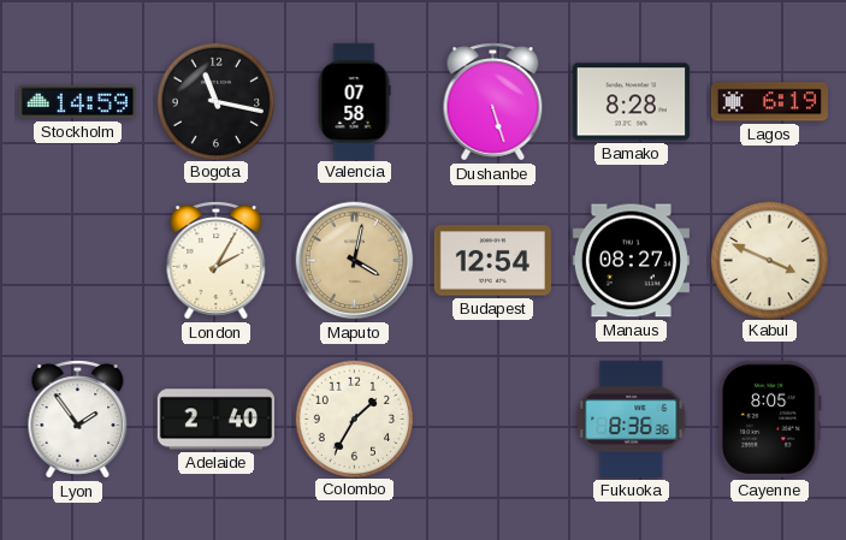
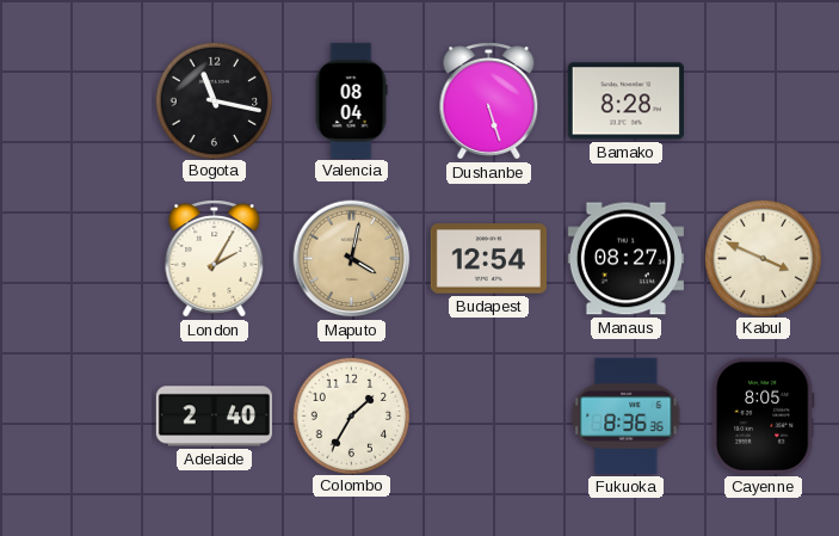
Stockholm: 14:59 -> none
Valencia: 07:58 -> 08:04
Lagos: 6:19 -> none
Lyon: 1:54 -> none
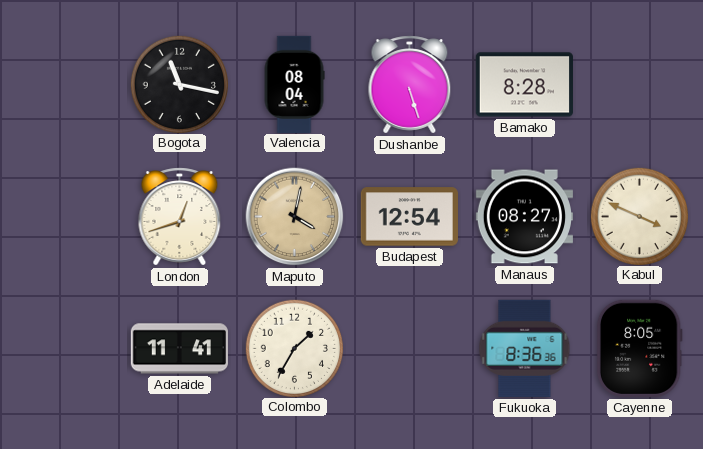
London: 2:05 -> 12:42
Adelaide: 2:40 -> 11:41
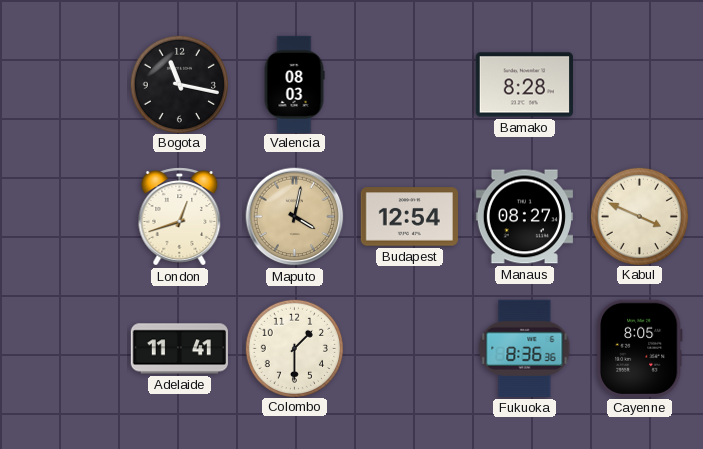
Valencia: 08:04 -> 08:03
Dushanbe: 5:27 -> none
Colombo: 1:35 -> 1:30
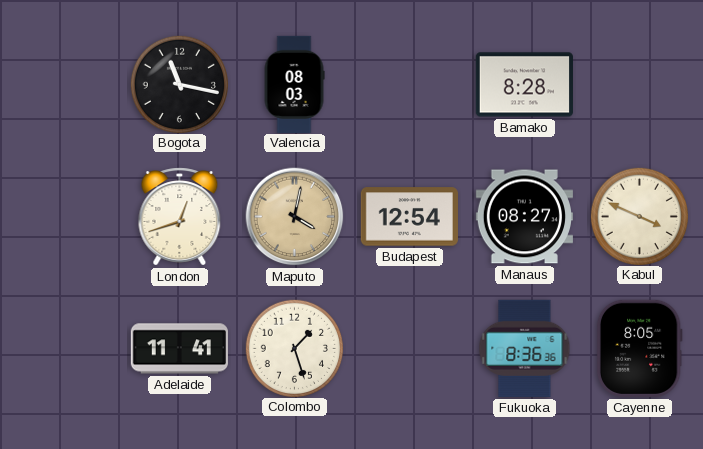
Colombo: 1:30 -> 1:27
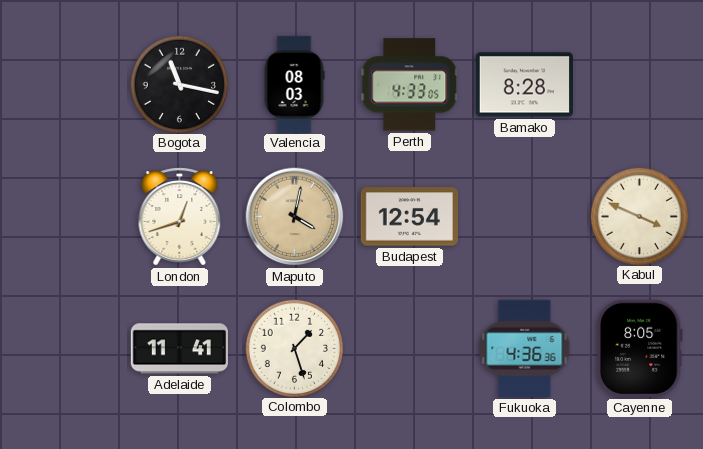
Perth: none -> 4:33
Manaus: 08:27 -> none
Fukuoka: 8:36 -> 4:36
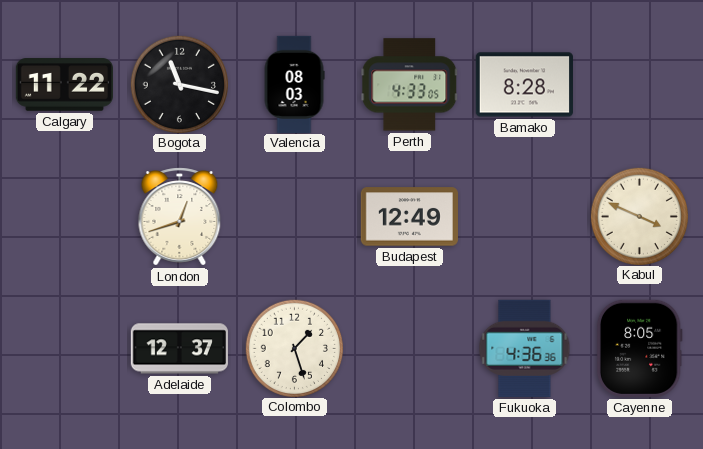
Calgary: none -> 11:22
Maputo: 4:02 -> none
Budapest: 12:54 -> 12:49
Adelaide: 11:41 -> 12:37
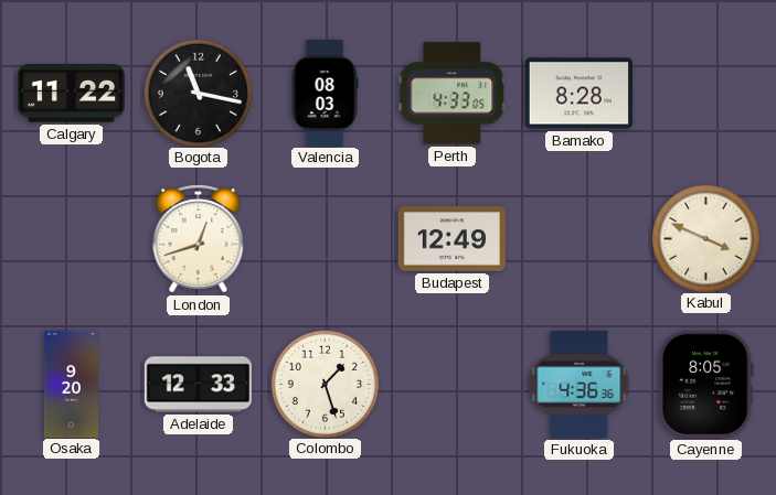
Osaka: none -> 9:20
Adelaide: 12:37 -> 12:33
